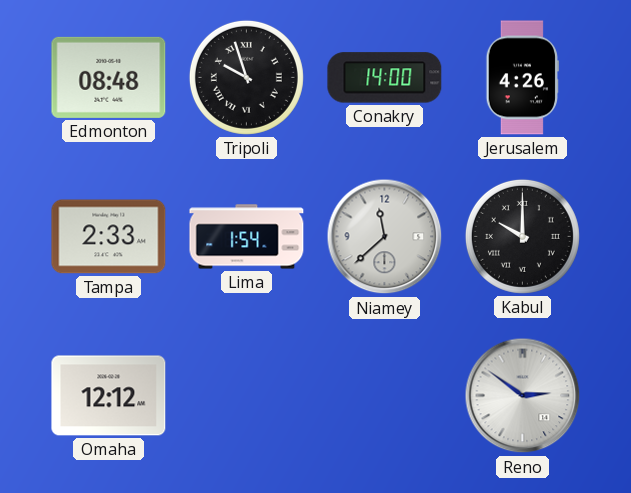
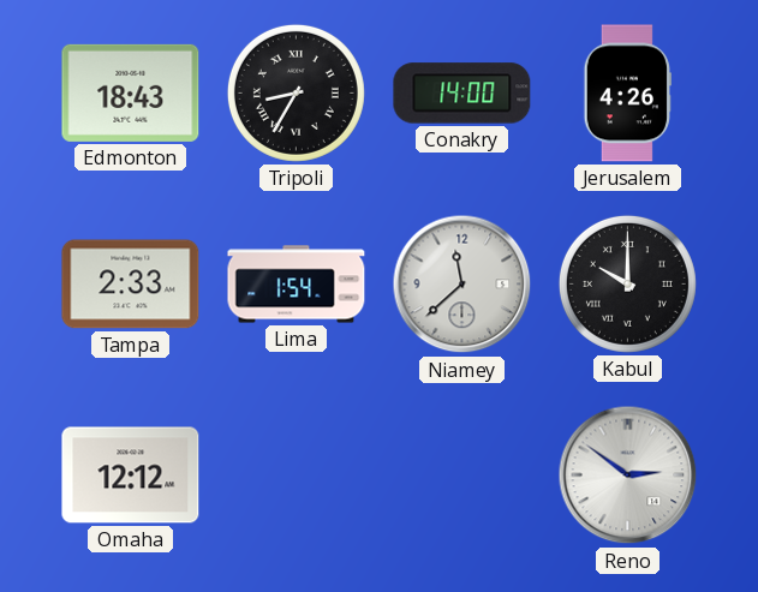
Edmonton: 08:48 -> 18:43
Tripoli: 9:57 -> 8:35
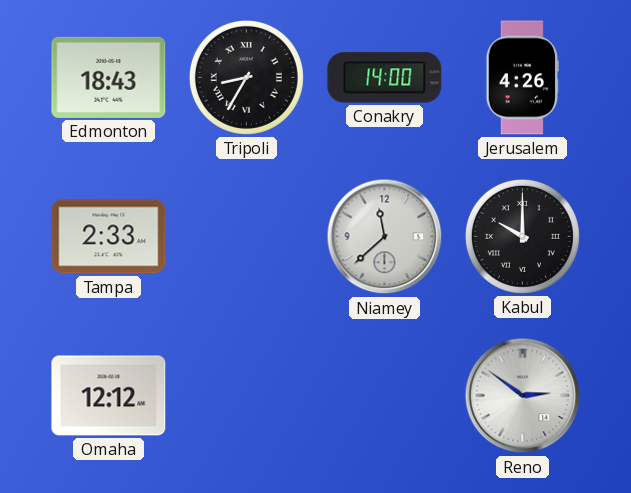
Lima: 1:54 -> none
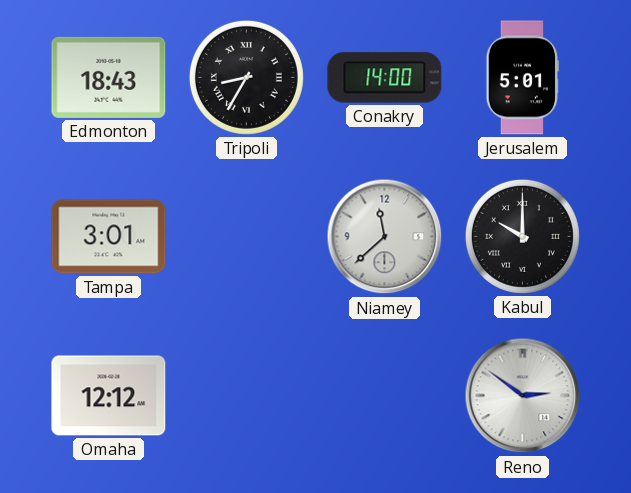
Jerusalem: 4:26 -> 5:01
Tampa: 2:33 -> 3:01
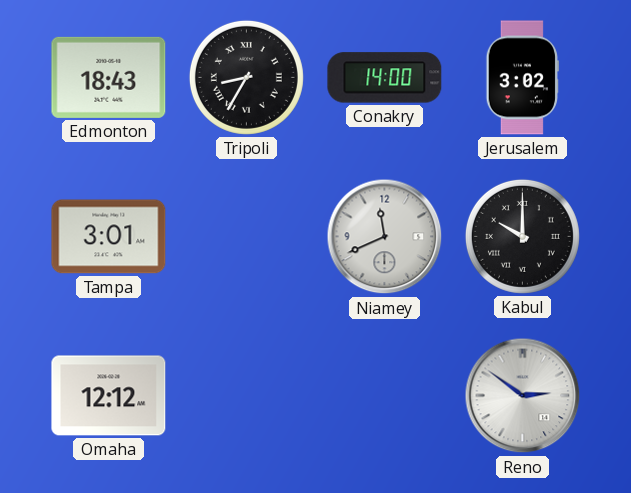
Jerusalem: 5:01 -> 3:02
Niamey: 11:38 -> 11:41
